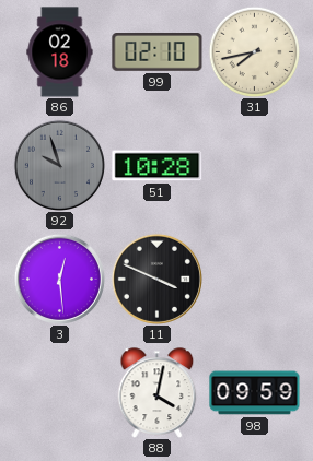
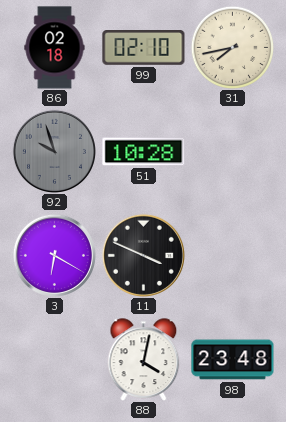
3: 12:29 -> 6:20
98: 09:59 -> 23:48
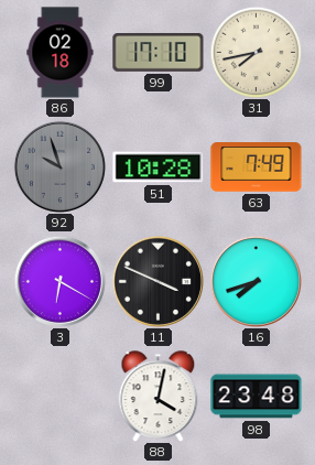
99: 02:10 -> 17:10
63: none -> 7:49
16: none -> 7:42
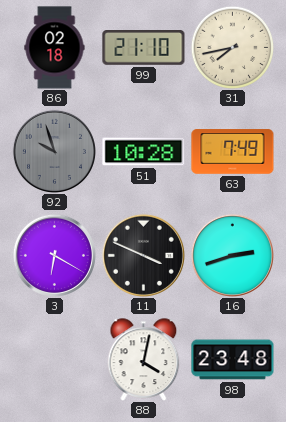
99: 17:10 -> 21:10
16: 7:42 -> 2:42
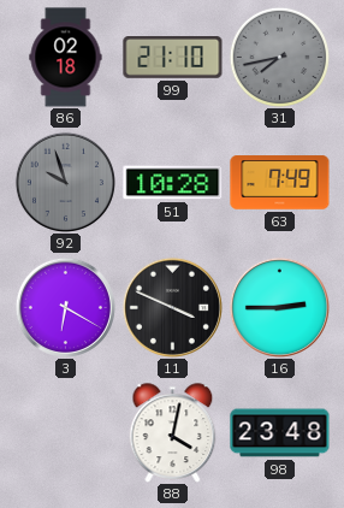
31 dial: cream -> grey
16: 2:42 -> 2:45
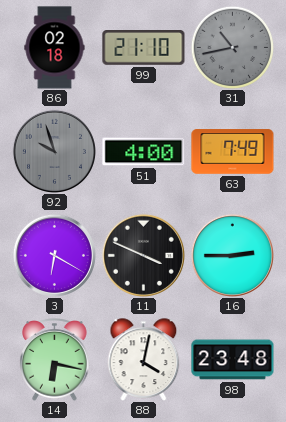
31: 7:43 -> 10:43
51: 10:28 -> 4:00
14: none -> 6:17
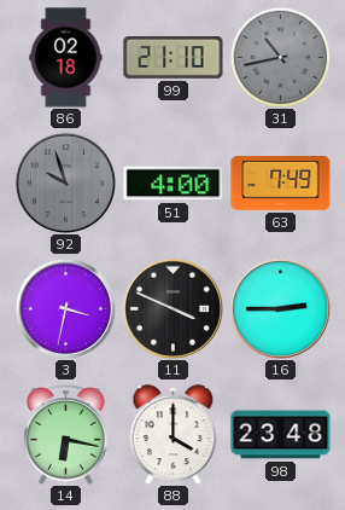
3: 6:20 -> 3:32
88: 4:02 -> 4:00
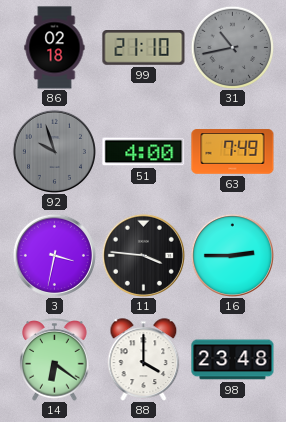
11: 3:49 -> 3:46
14: 6:17 -> 6:21
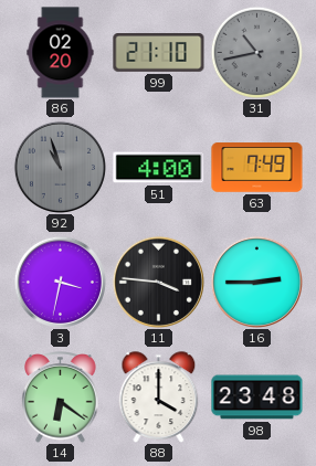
86: 02:18 -> 02:20
92: 9:57 -> 10:57
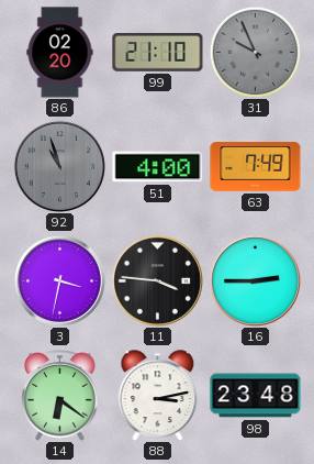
31: 10:43 -> 9:56
88: 4:00 -> 3:13
